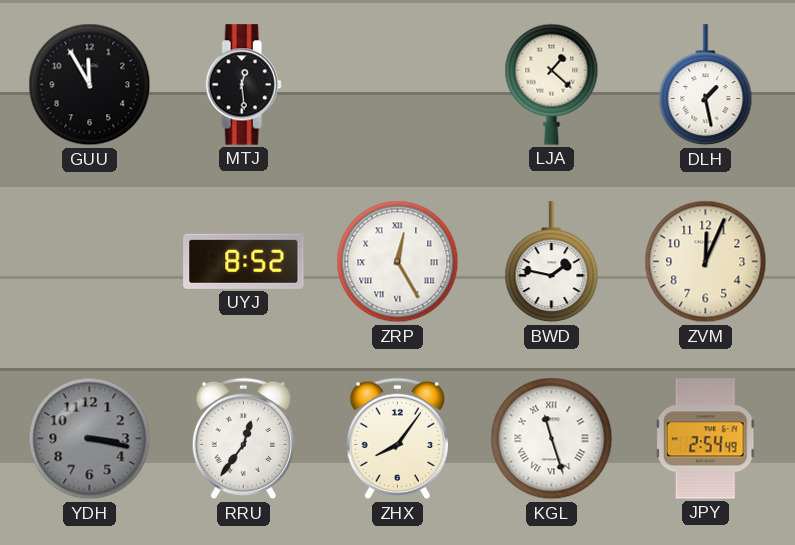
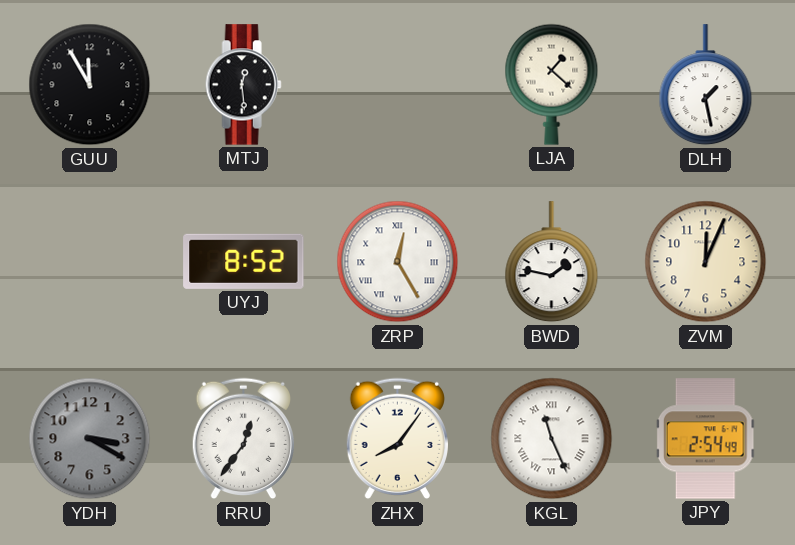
YDH: 3:17 -> 3:20
KGL: 11:27 -> 11:26
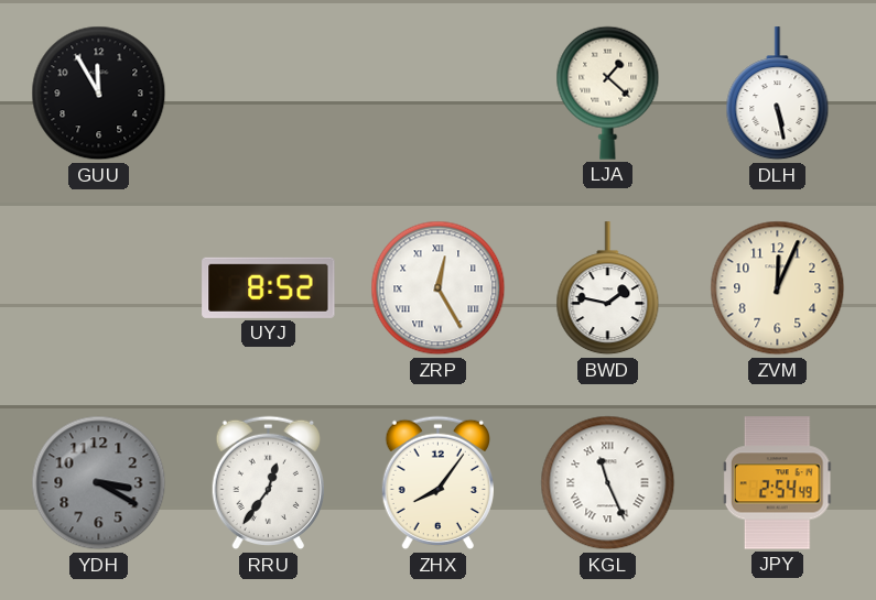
MTJ: 12:29 -> none
DLH: 1:28 -> 5:28
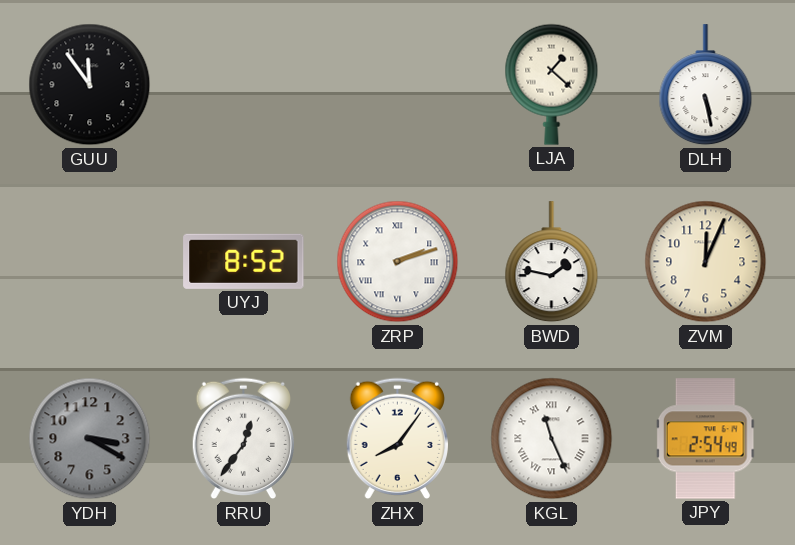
GUU: 11:55 -> 11:54
ZRP: 12:25 -> 2:12
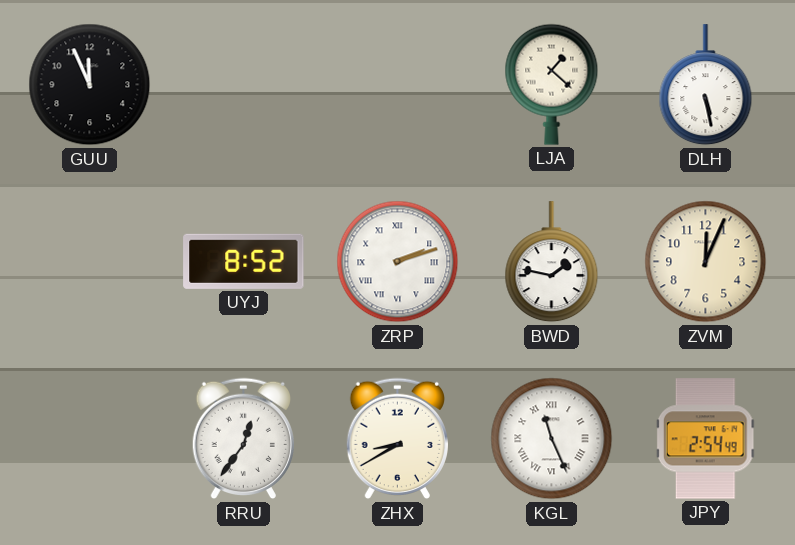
GUU: 11:54 -> 11:56
YDH: 3:20 -> none
ZHX: 8:06 -> 8:40
